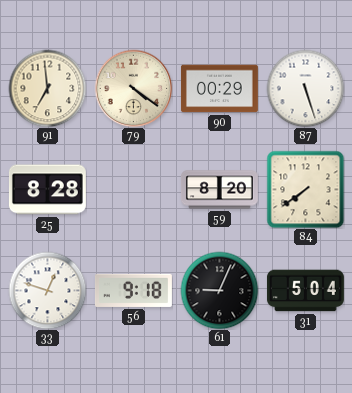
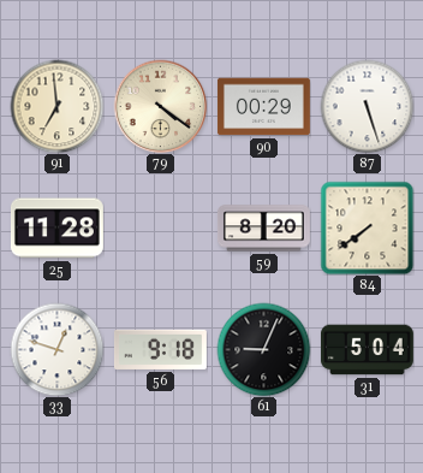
25: 8:28 -> 11:28
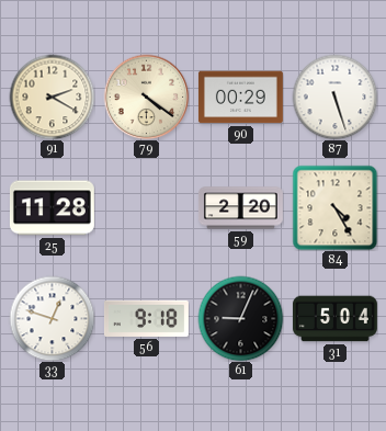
91: 6:59 -> 2:20
59: 8:20 -> 2:20
84: 7:39 -> 4:25
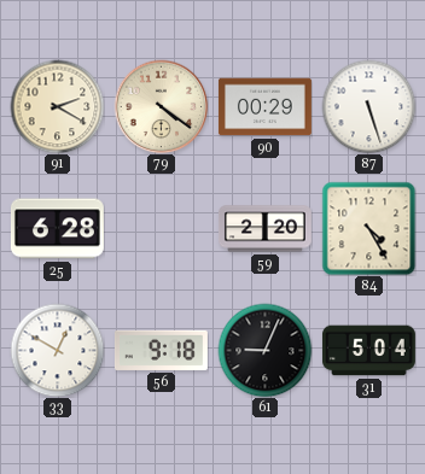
25: 11:28 -> 6:28
33: 12:48 -> 12:50
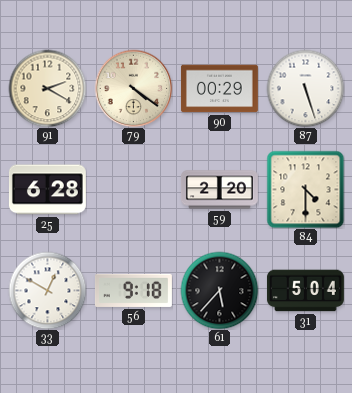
84: 4:25 -> 4:30
61: 9:04 -> 5:37
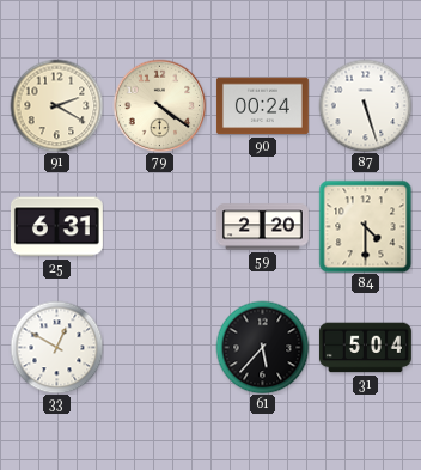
90: 00:29 -> 00:24
25: 6:28 -> 6:31
56: 9:18 -> none
